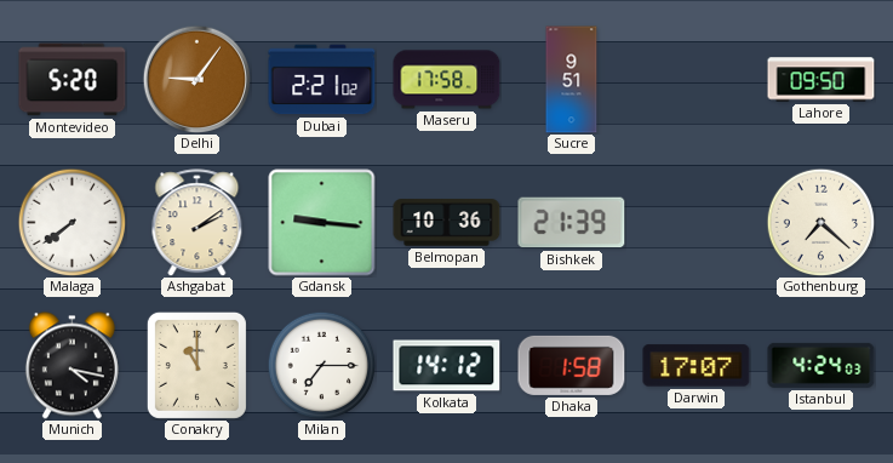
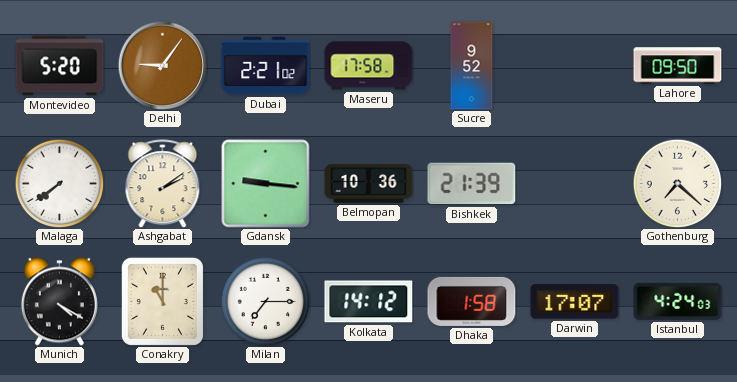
Sucre: 9:51 -> 9:52
Munich: 4:17 -> 4:20
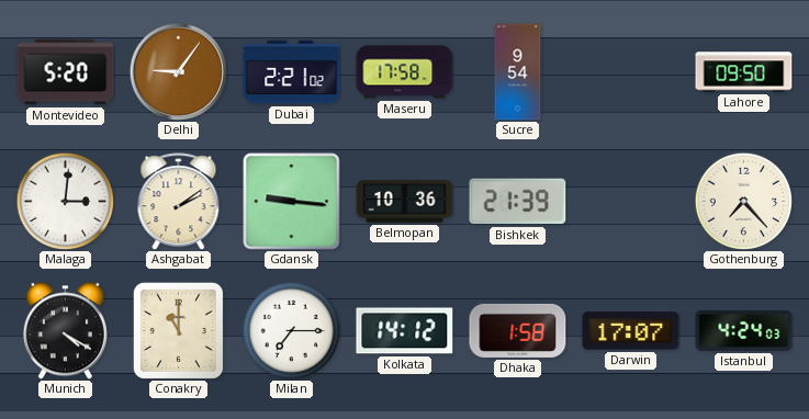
Sucre: 9:52 -> 9:54
Malaga: 7:39 -> 3:01
Gothenburg: 7:22 -> 7:23
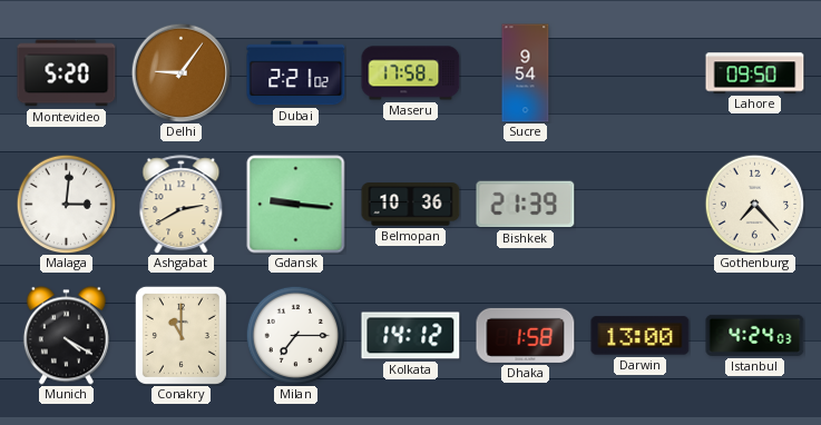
Ashgabat: 2:09 -> 2:40
Darwin: 17:07 -> 13:00
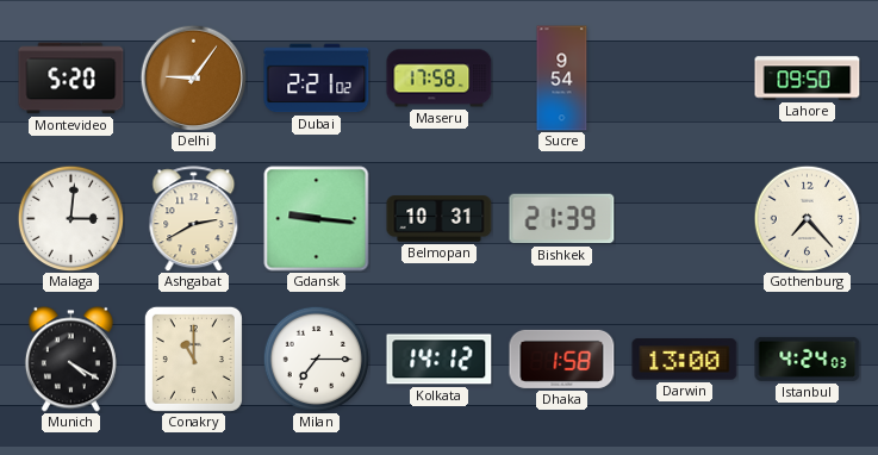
Belmopan: 10:36 -> 10:31
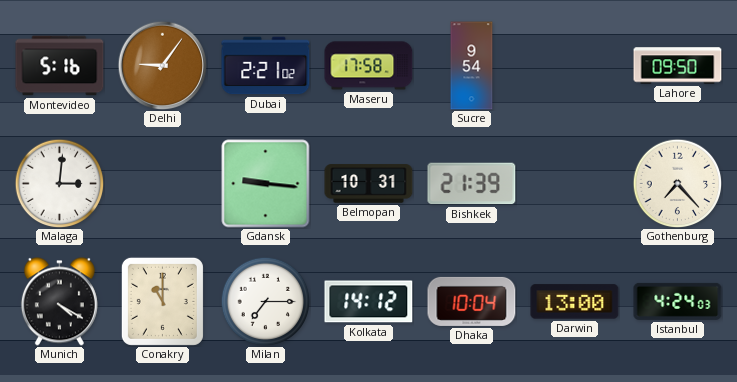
Montevideo: 5:20 -> 5:16
Ashgabat: 2:40 -> none
Dhaka: 1:58 -> 10:04
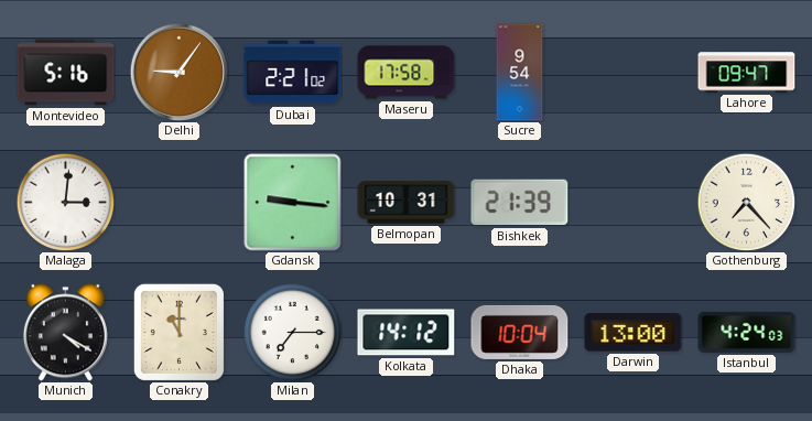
Lahore: 09:50 -> 09:47
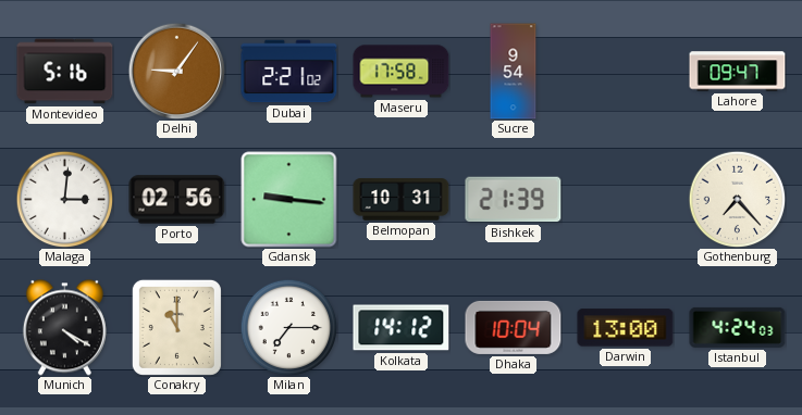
Porto: none -> 02:56
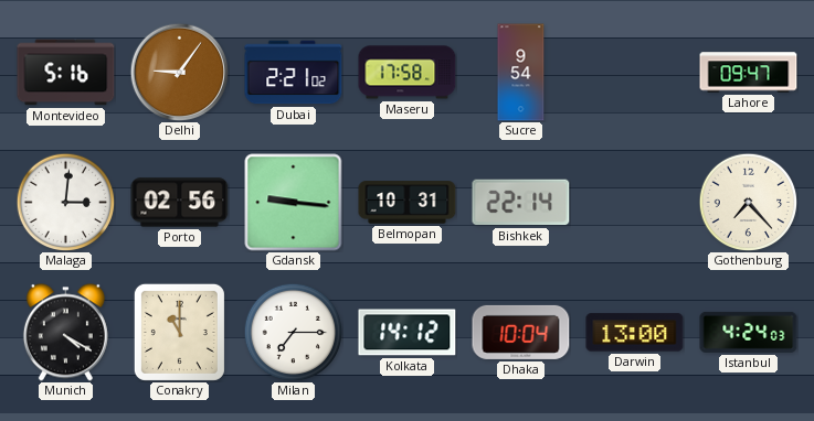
Bishkek: 21:39 -> 22:14
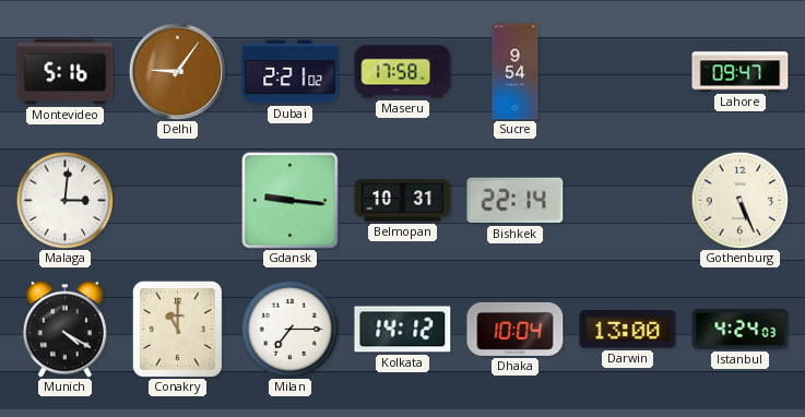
Porto: 02:56 -> none
Gothenburg: 7:23 -> 5:26
